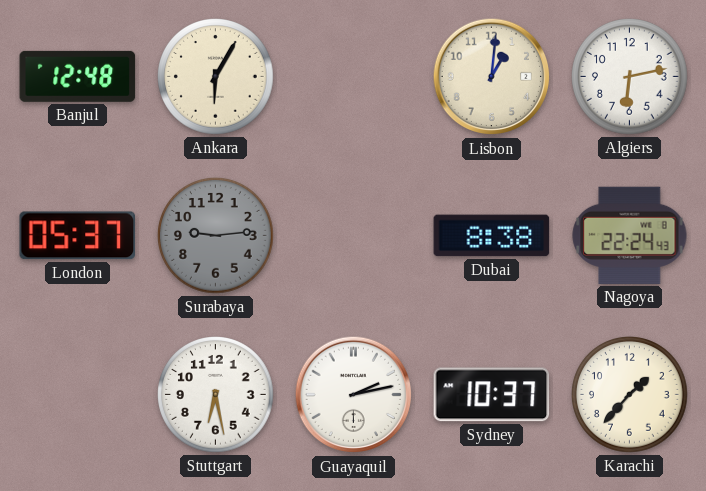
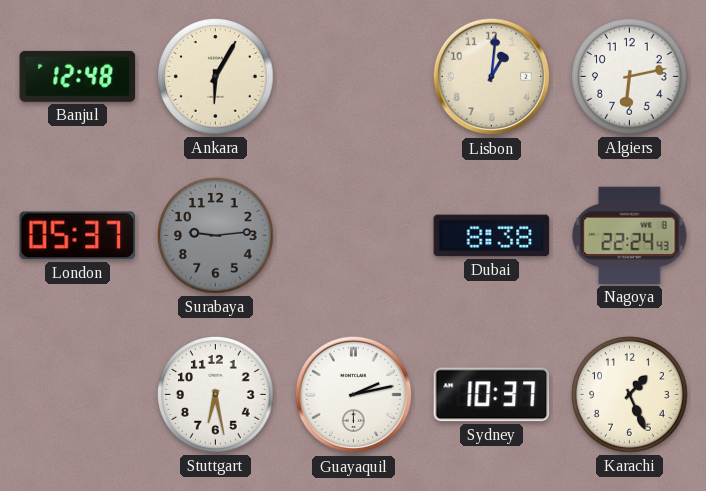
Karachi: 1:37 -> 1:26
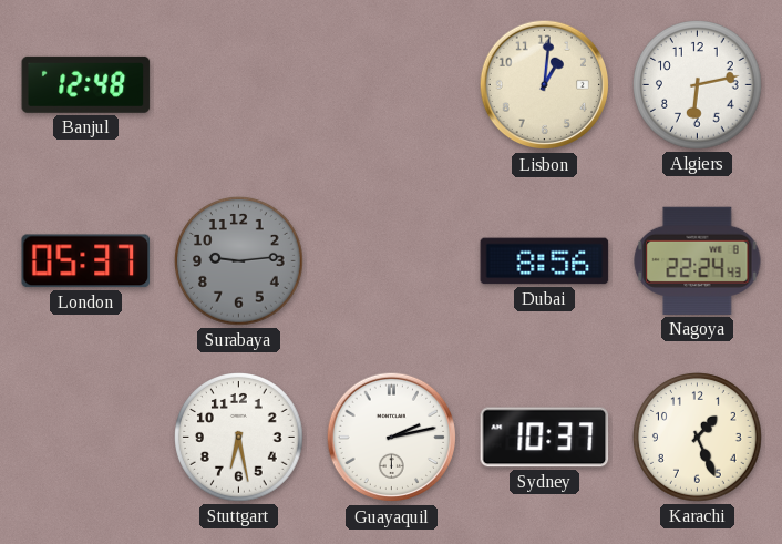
Ankara: 6:05 -> none
Dubai: 8:38 -> 8:56
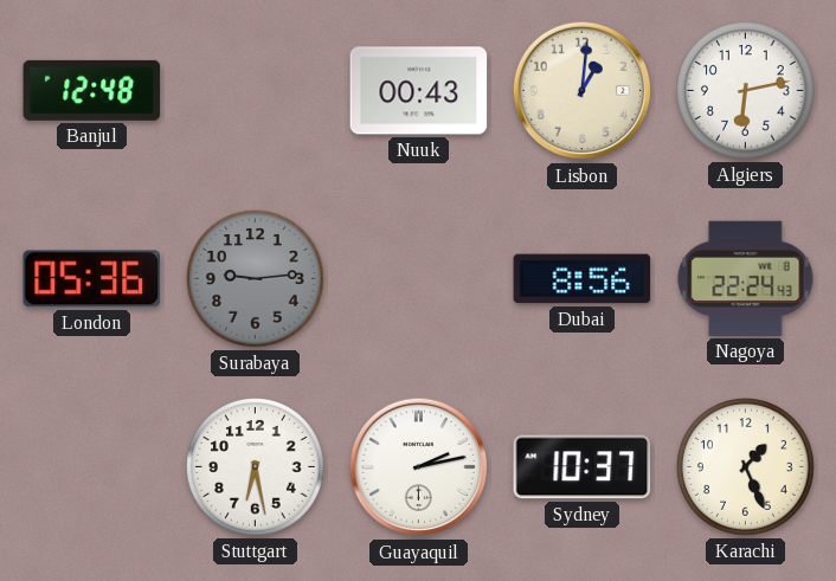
Nuuk: none -> 00:43
London: 05:37 -> 05:36
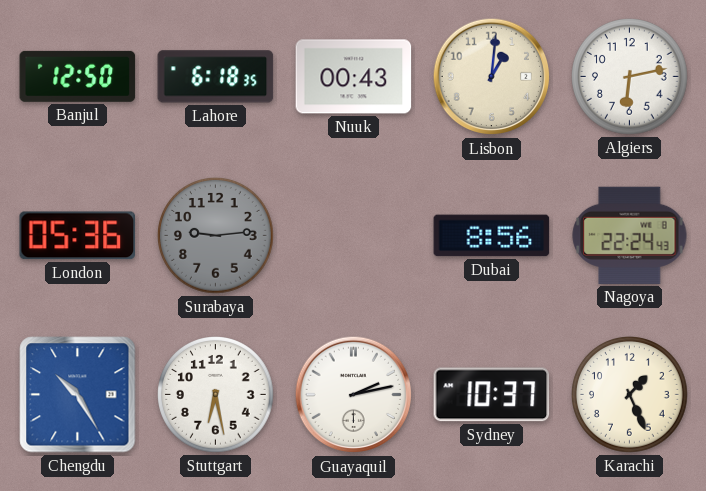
Banjul: 12:48 -> 12:50
Lahore: none -> 6:18
Chengdu: none -> 10:25
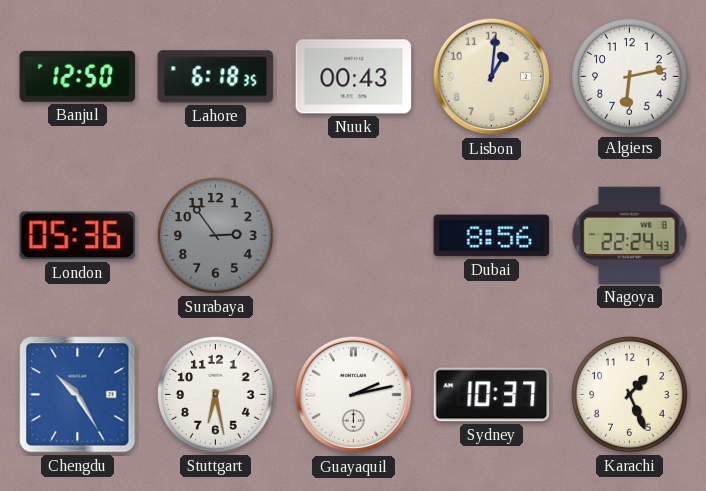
Surabaya: 9:14 -> 2:54
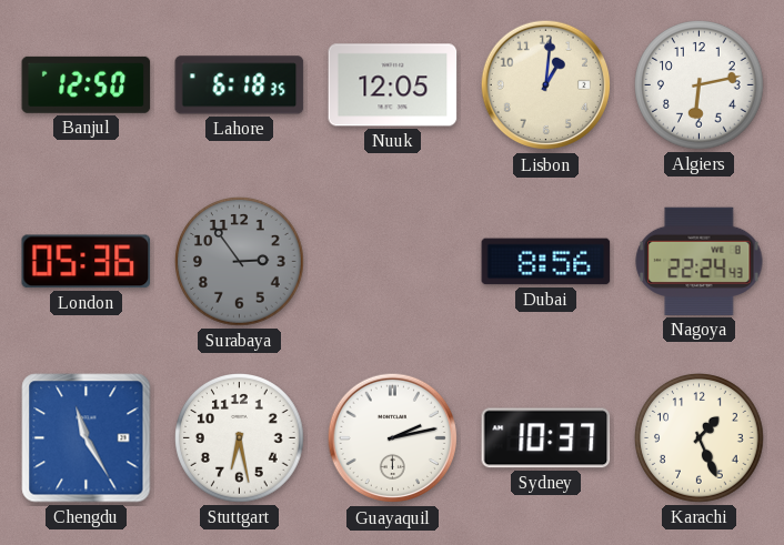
Nuuk: 00:43 -> 12:05
Chengdu: 10:25 -> 11:25
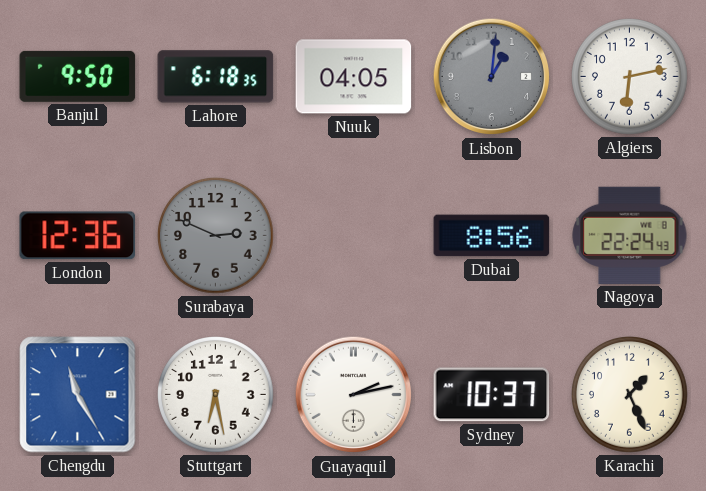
Banjul: 12:50 -> 9:50
Nuuk: 12:05 -> 04:05
Lisbon dial: cream -> grey
London: 05:36 -> 12:36
Surabaya: 2:54 -> 2:49
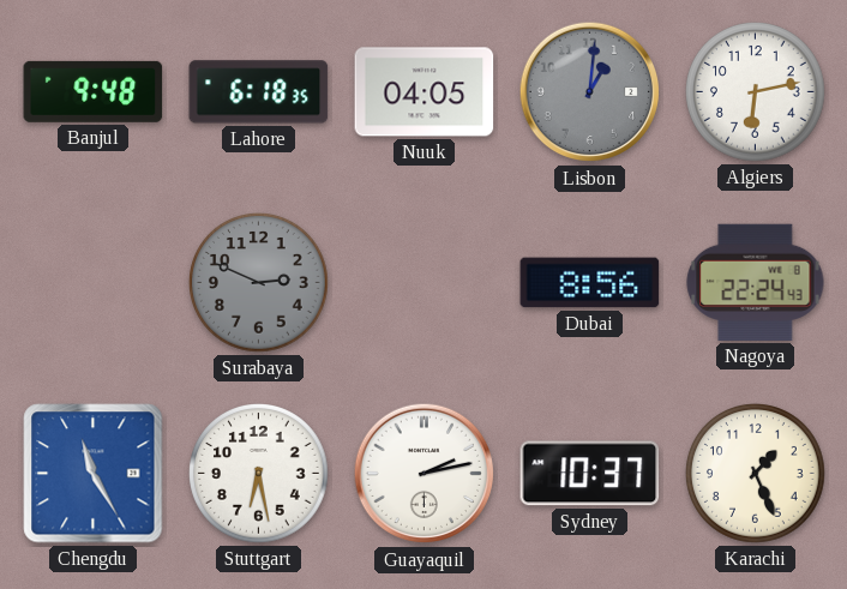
Banjul: 9:50 -> 9:48
London: 12:36 -> none
